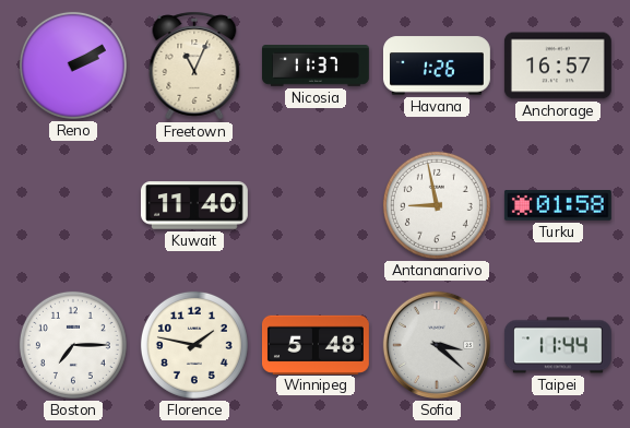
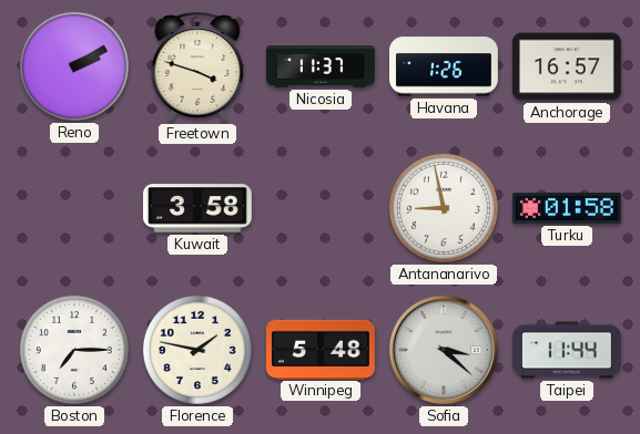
Freetown: 11:04 -> 3:48
Kuwait: 11:40 -> 3:58
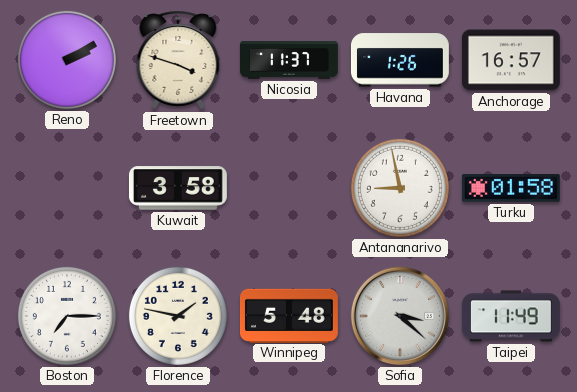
Taipei: 11:44 -> 11:49
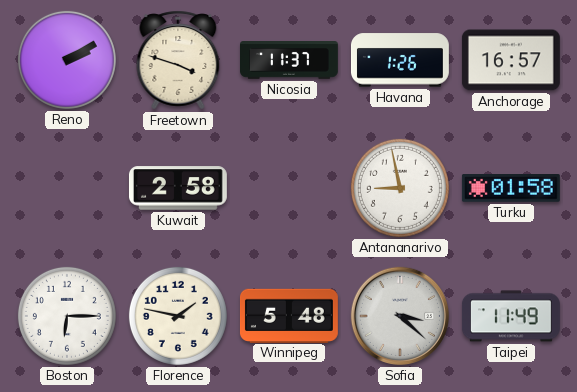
Kuwait: 3:58 -> 2:58
Boston: 7:15 -> 6:15
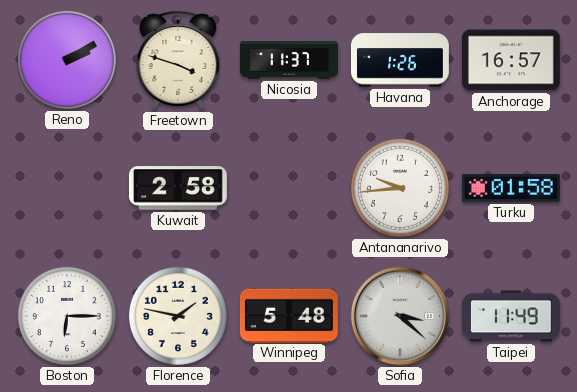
Antananarivo: 8:58 -> 9:44
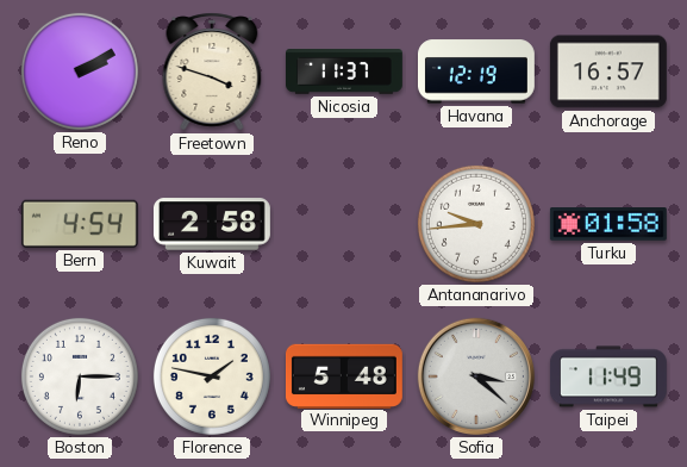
Havana: 1:26 -> 12:19
Bern: none -> 4:54
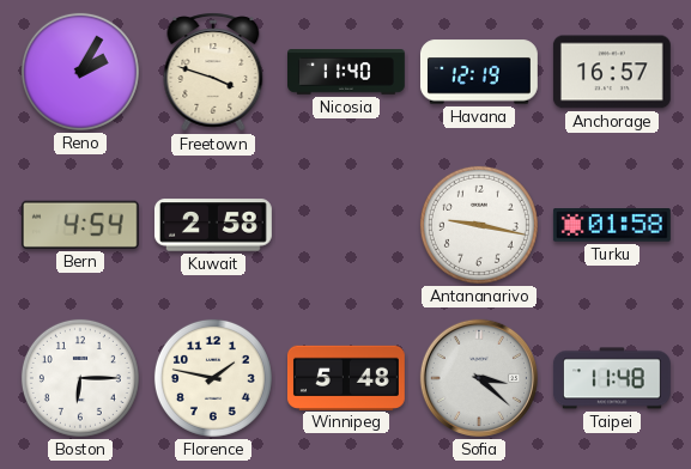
Reno: 2:10 -> 2:05
Nicosia: 11:37 -> 11:40
Antananarivo: 9:44 -> 9:17
Taipei: 11:49 -> 11:48
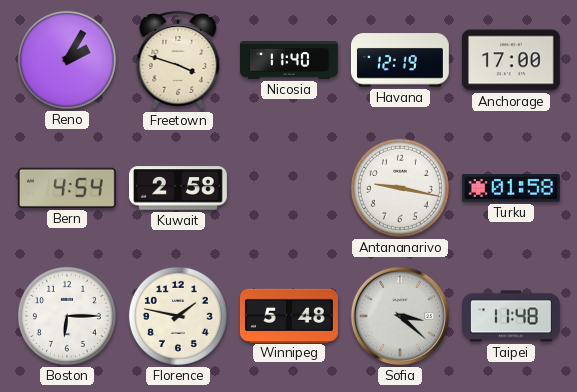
Anchorage: 16:57 -> 17:00
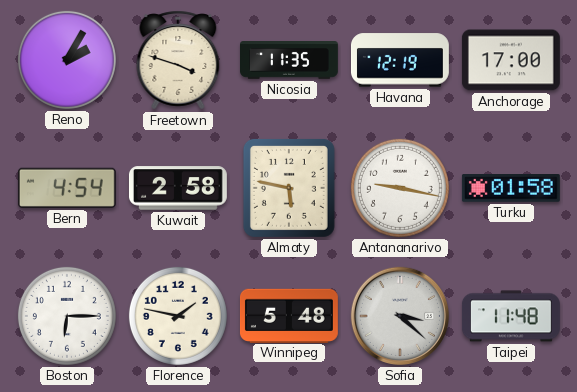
Nicosia: 11:40 -> 11:35
Almaty: none -> 5:47
